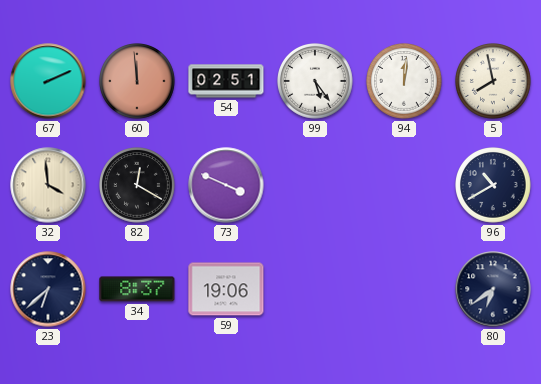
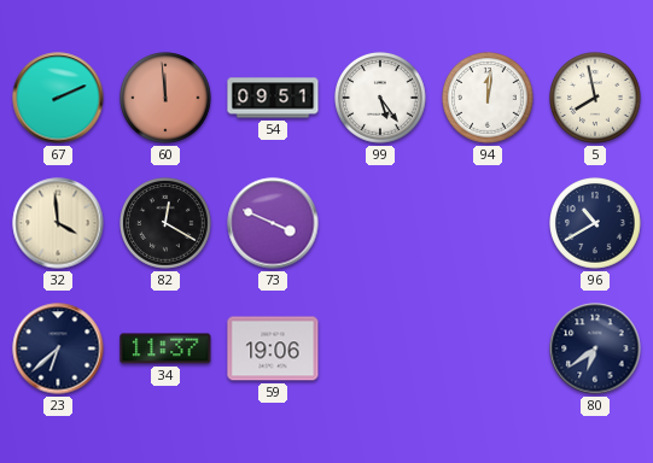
54: 02:51 -> 09:51
34: 8:37 -> 11:37
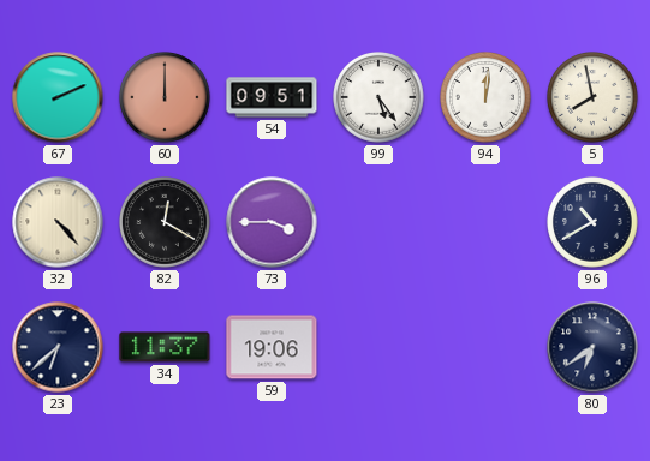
60: 11:59 -> 12:00
32: 3:59 -> 4:23
73: 3:49 -> 3:45
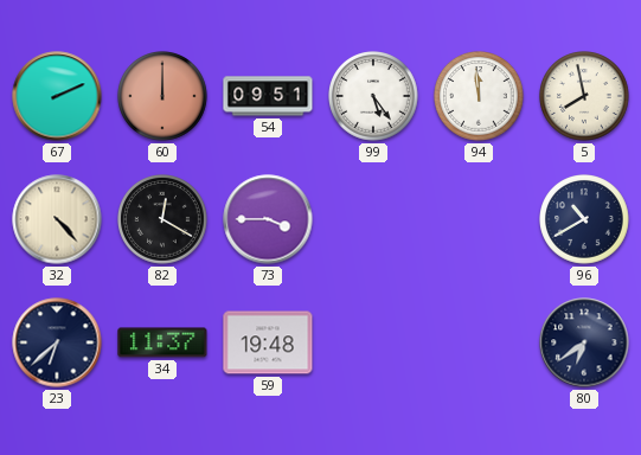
94: 12:01 -> 11:59
59: 19:06 -> 19:48
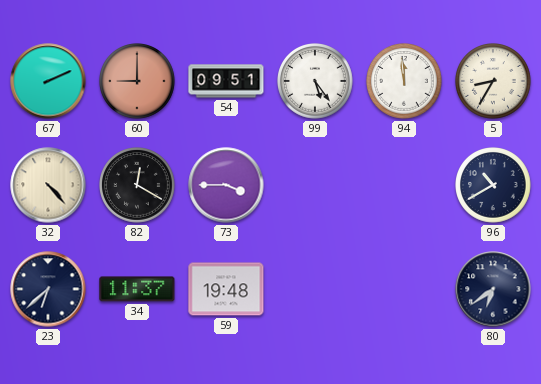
60: 12:00 -> 9:00
5: 7:58 -> 8:35
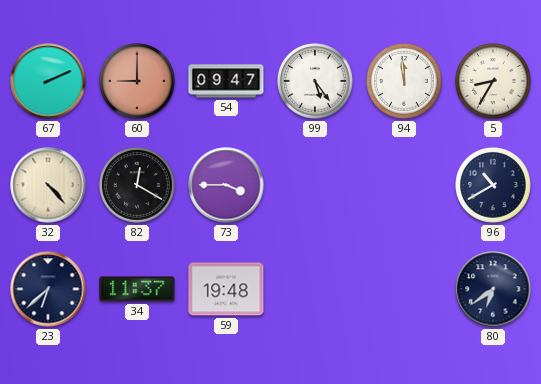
54: 09:51 -> 09:47
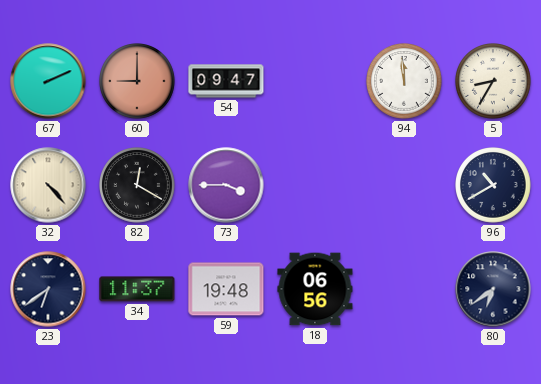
99: 5:24 -> none
23: 6:38 -> 6:39
18: none -> 06:56
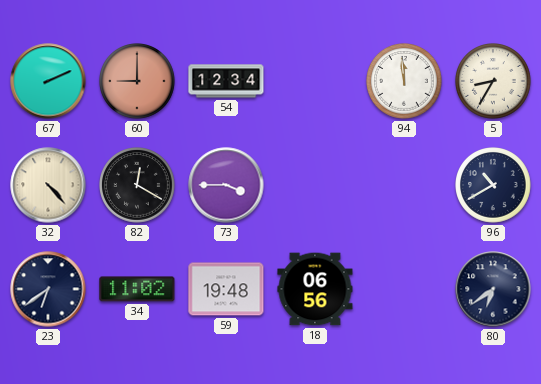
54: 09:47 -> 12:34
34: 11:37 -> 11:02
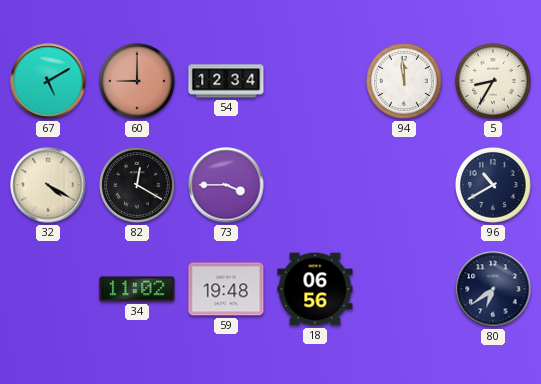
67: 2:11 -> 5:10
32: 4:23 -> 4:20
23: 6:39 -> none
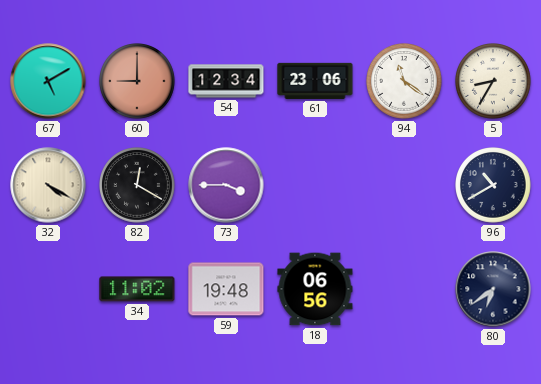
61: none -> 23:06
94: 11:59 -> 11:21
